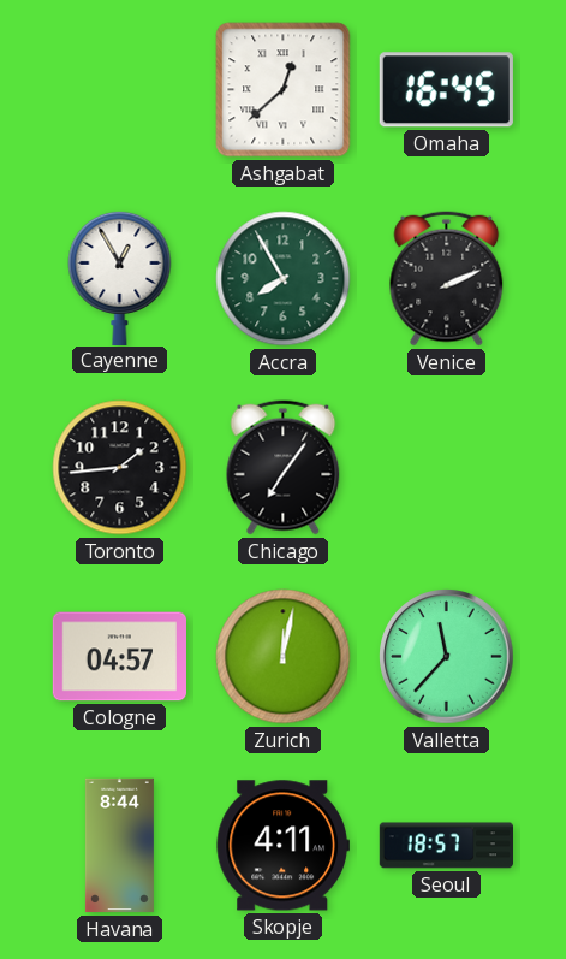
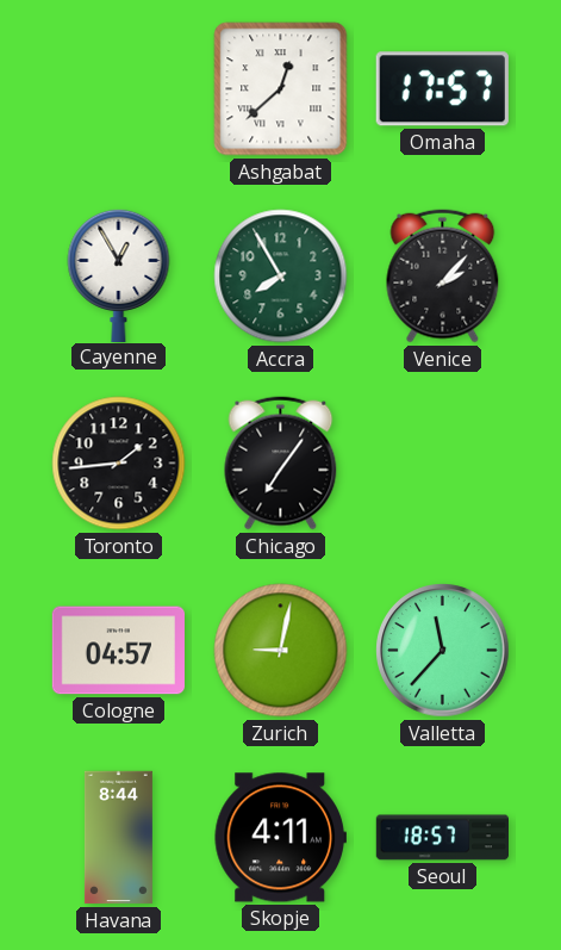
Omaha: 16:45 -> 17:57
Venice: 2:11 -> 2:07
Zurich: 12:02 -> 9:02
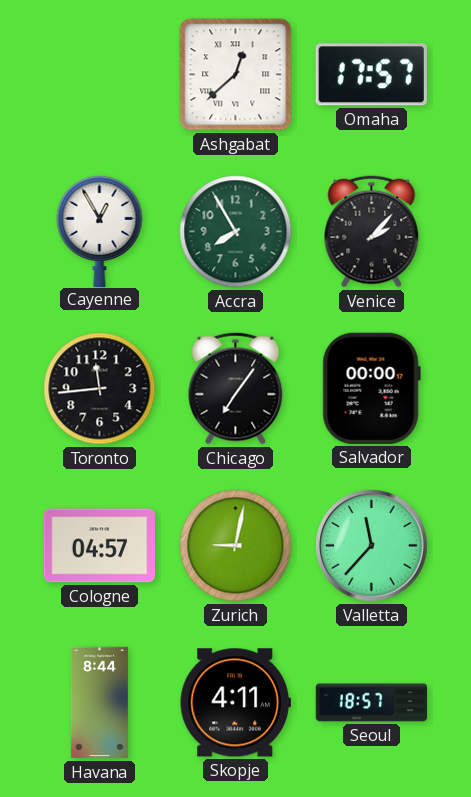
Toronto: 1:44 -> 11:44
Salvador: none -> 00:00
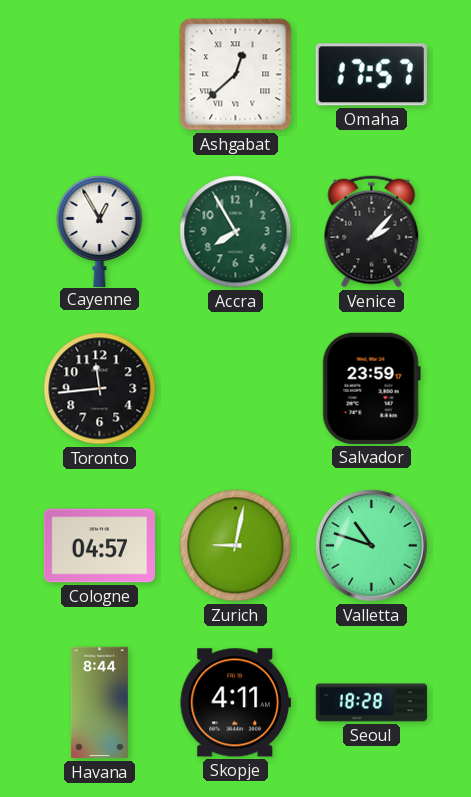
Chicago: 7:06 -> none
Salvador: 00:00 -> 23:59
Valletta: 11:37 -> 10:48
Seoul: 18:57 -> 18:28
